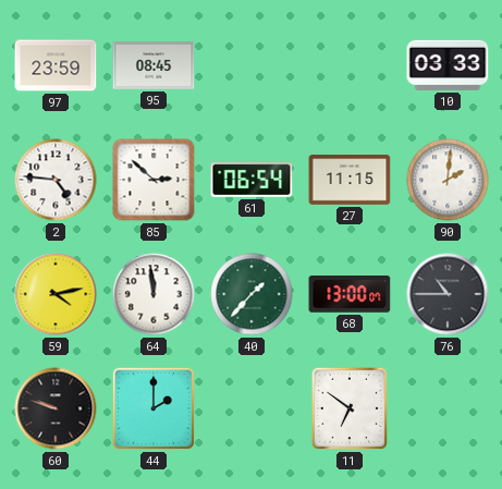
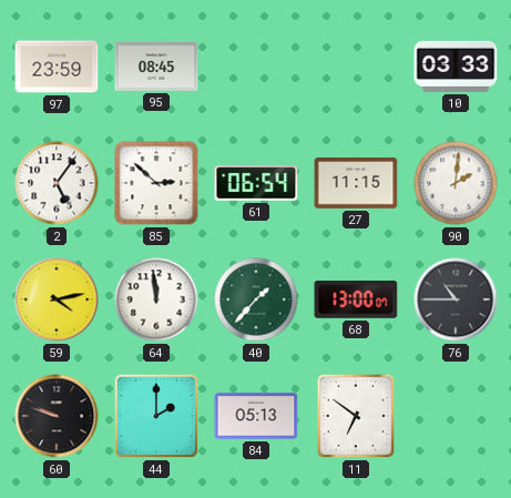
2: 4:46 -> 5:06
84: none -> 05:13
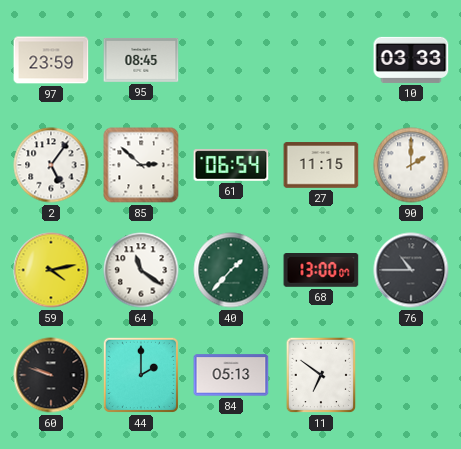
90: 2:01 -> 2:00
64: 11:59 -> 11:21
